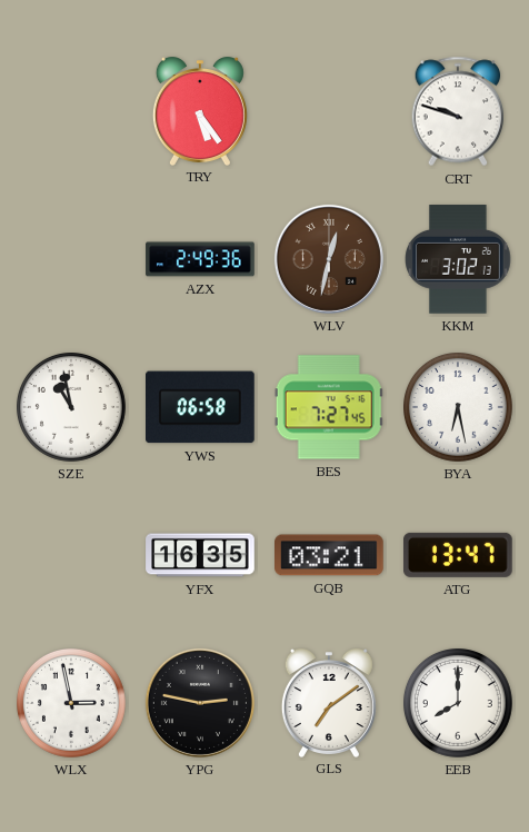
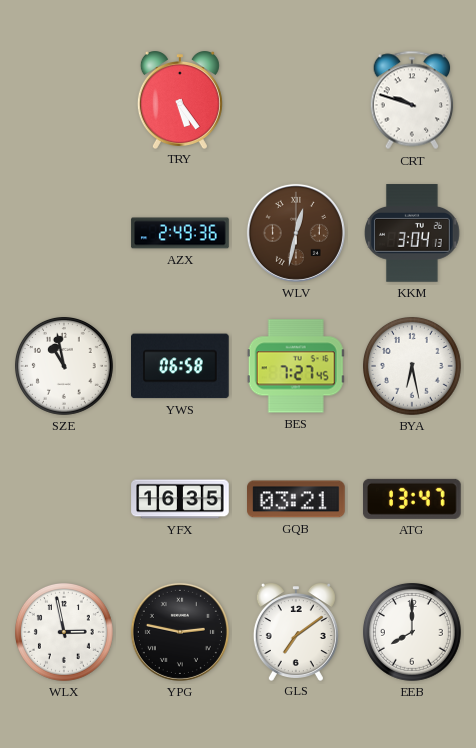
KKM: 3:02 -> 3:04
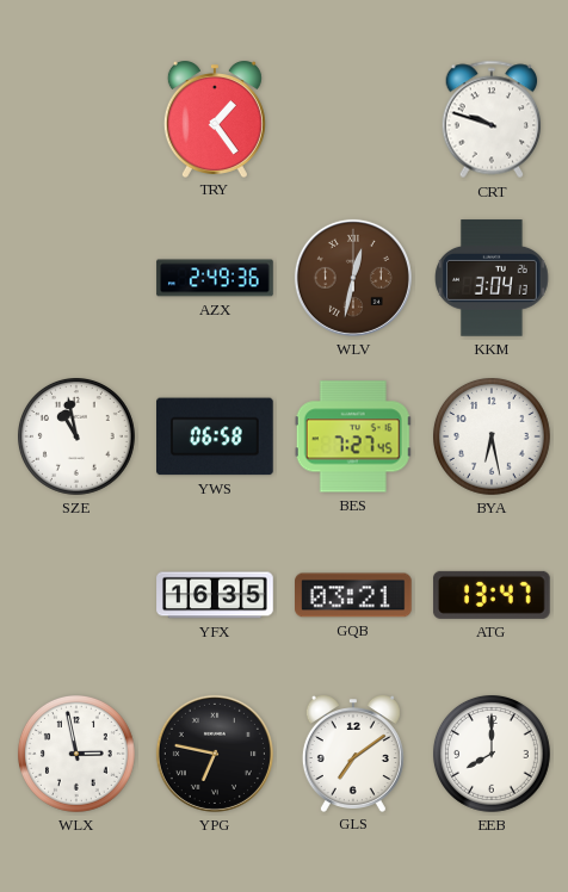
TRY: 5:24 -> 1:24
YPG: 2:47 -> 6:47
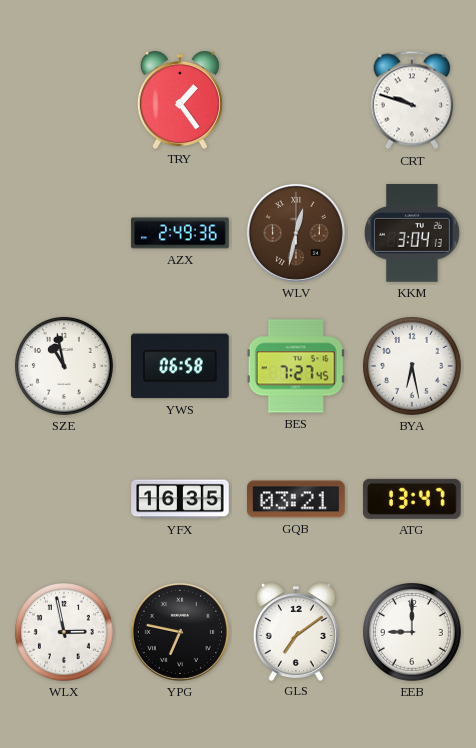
EEB: 8:00 -> 9:00
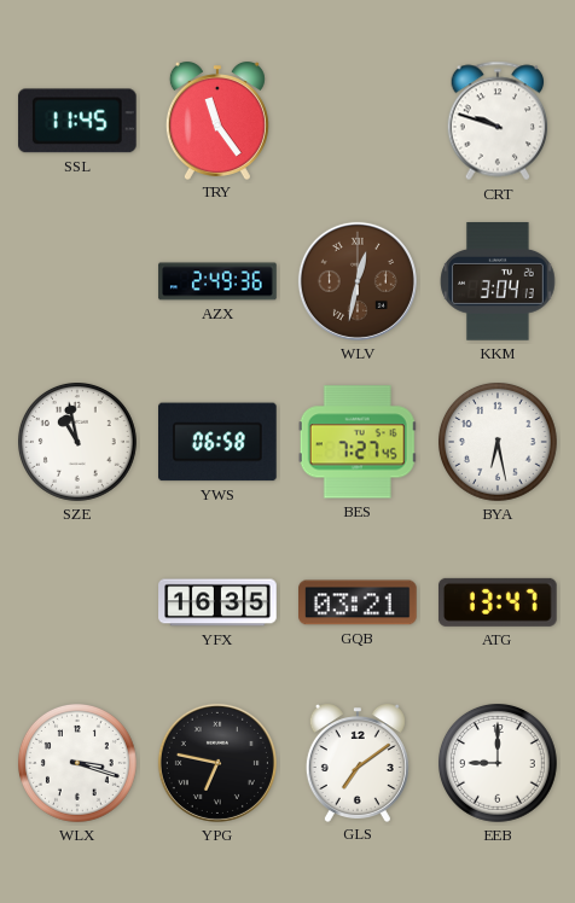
SSL: none -> 11:45
TRY: 1:24 -> 11:24
WLX: 2:58 -> 3:18
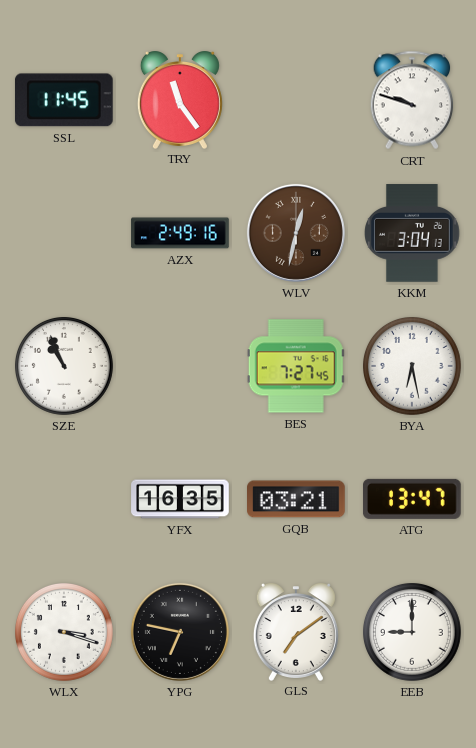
AZX: 2:49:36 -> 2:49:16
SZE: 10:58 -> 10:56
YWS: 06:58 -> none
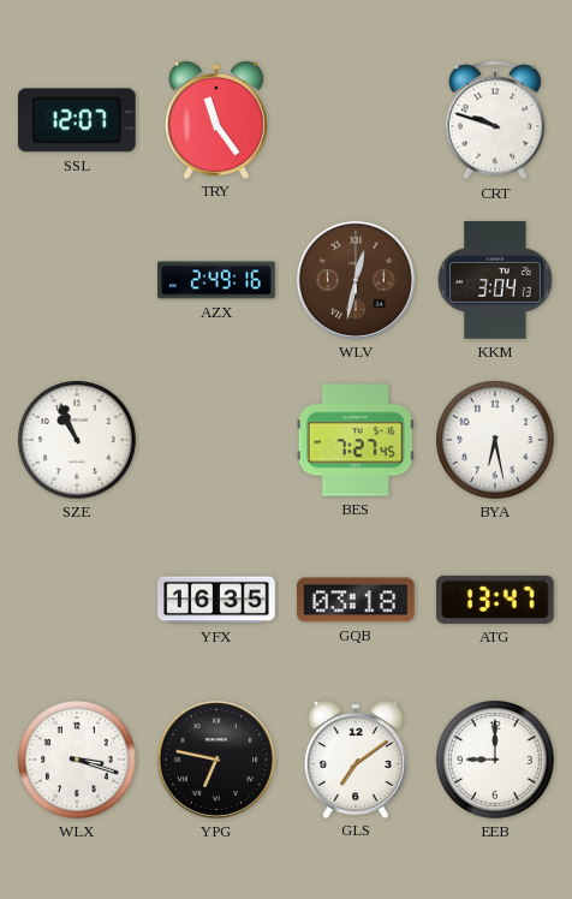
SSL: 11:45 -> 12:07
GQB: 03:21 -> 03:18
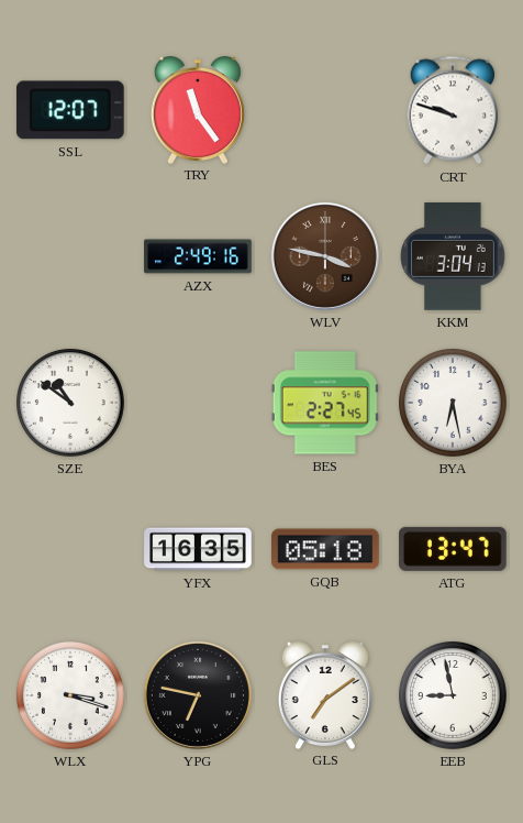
WLV: 12:32 -> 3:47
SZE: 10:56 -> 10:51
BES: 7:27 -> 2:27
GQB: 03:18 -> 05:18
EEB: 9:00 -> 8:58
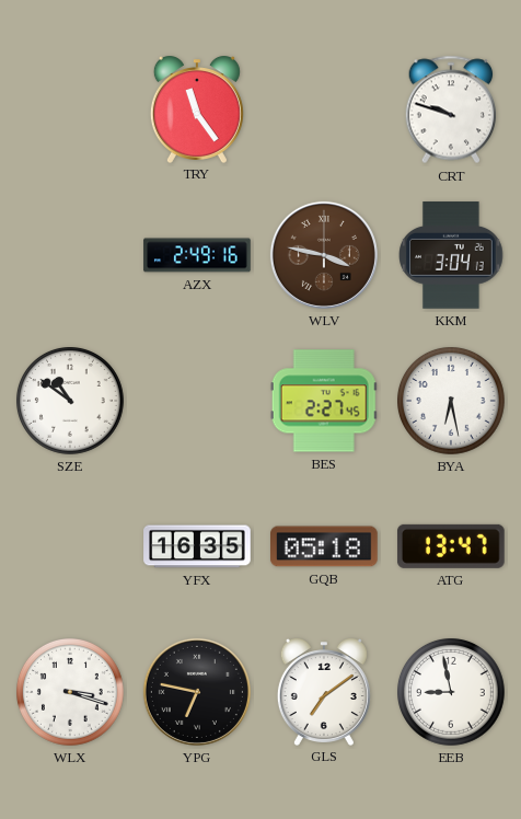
SSL: 12:07 -> none
